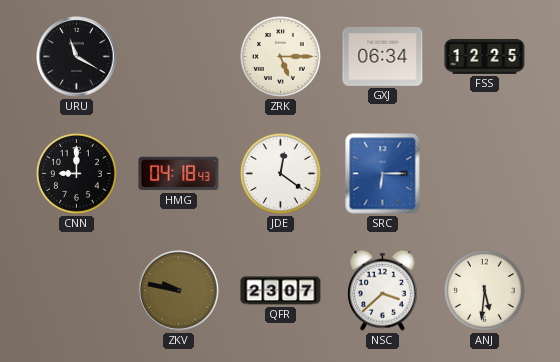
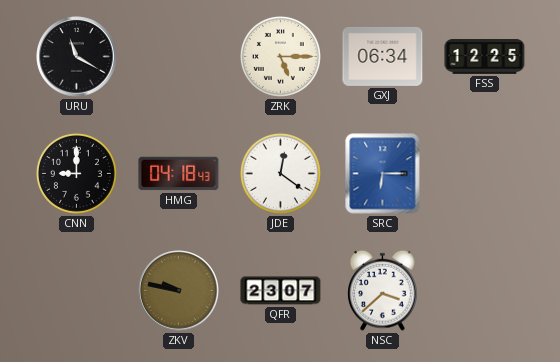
ANJ: 5:31 -> none
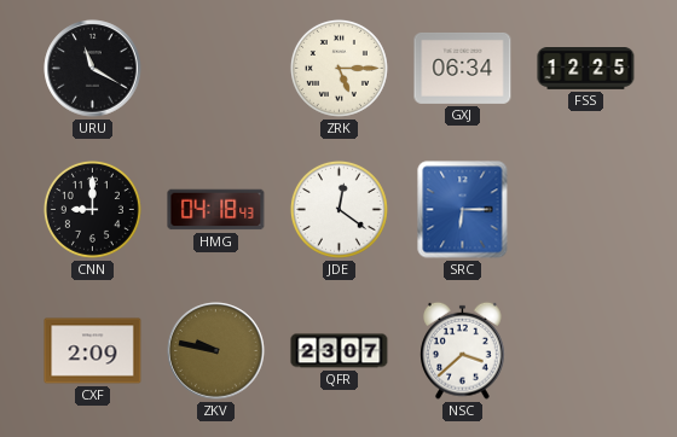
CXF: none -> 2:09
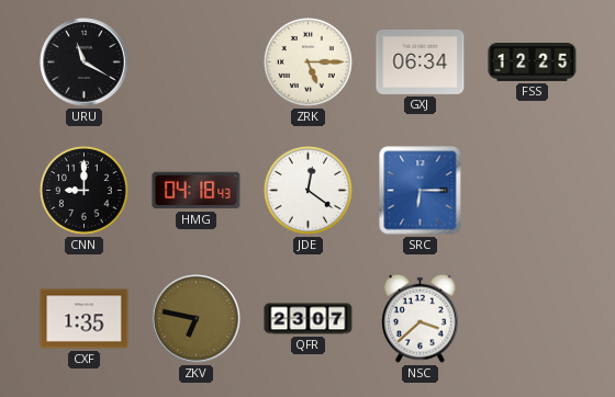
CXF: 2:09 -> 1:35
ZKV: 9:47 -> 6:47
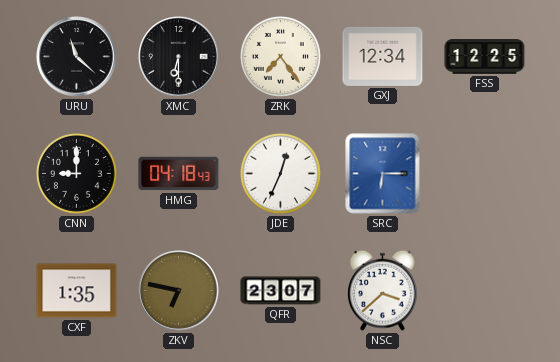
URU: 11:20 -> 11:22
XMC: none -> 6:30
ZRK: 5:15 -> 7:24
GXJ: 06:34 -> 12:34
JDE: 12:21 -> 12:34
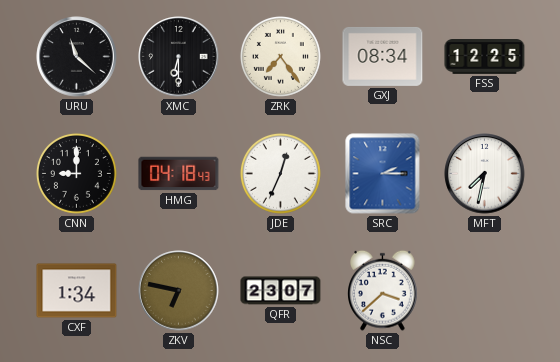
GXJ: 12:34 -> 08:34
SRC: 6:15 -> 2:15
MFT: none -> 7:32
CXF: 1:35 -> 1:34
